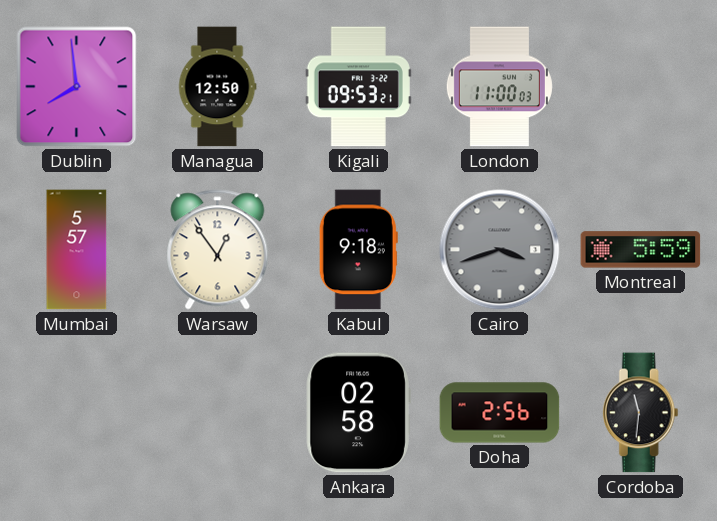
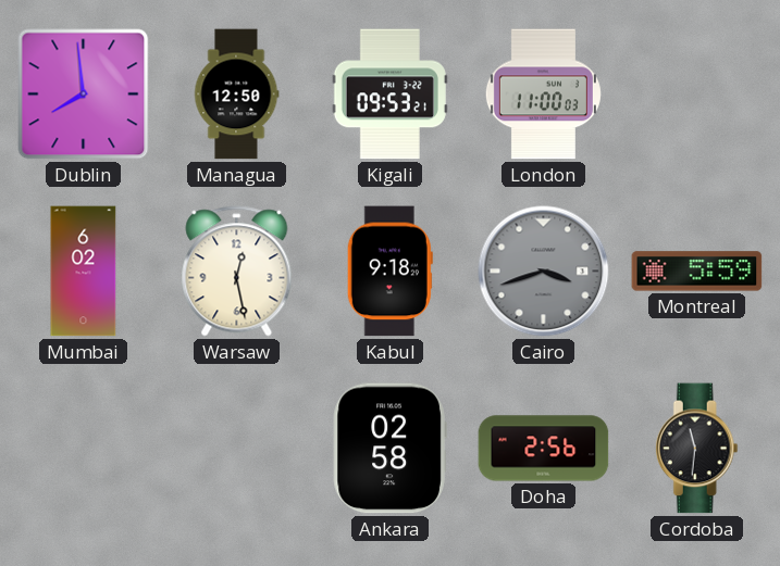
Mumbai: 5:57 -> 6:02
Warsaw: 12:54 -> 12:28
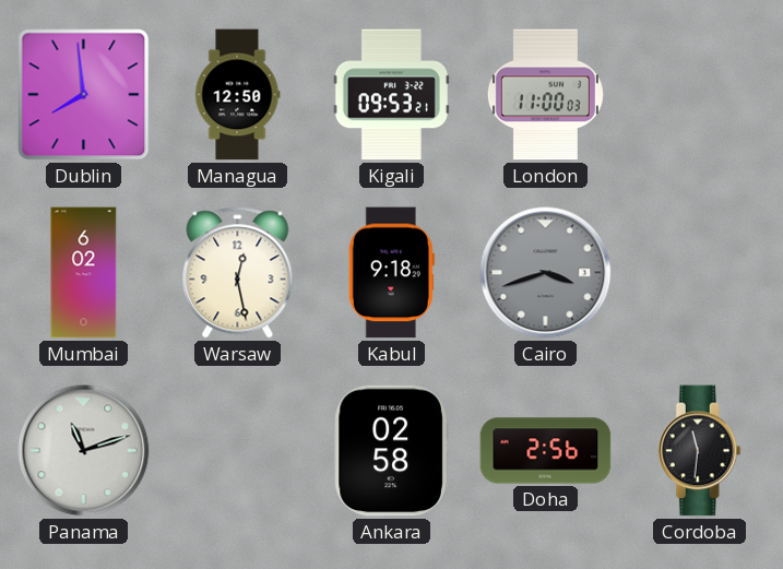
Montreal: 5:59 -> none
Panama: none -> 11:12
